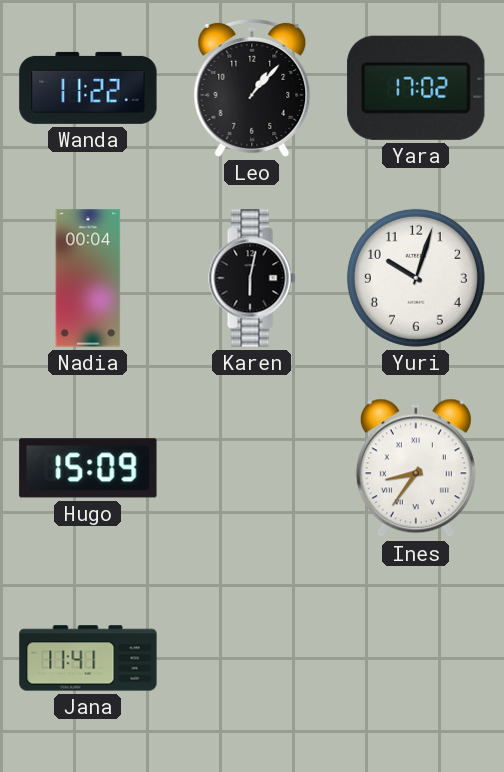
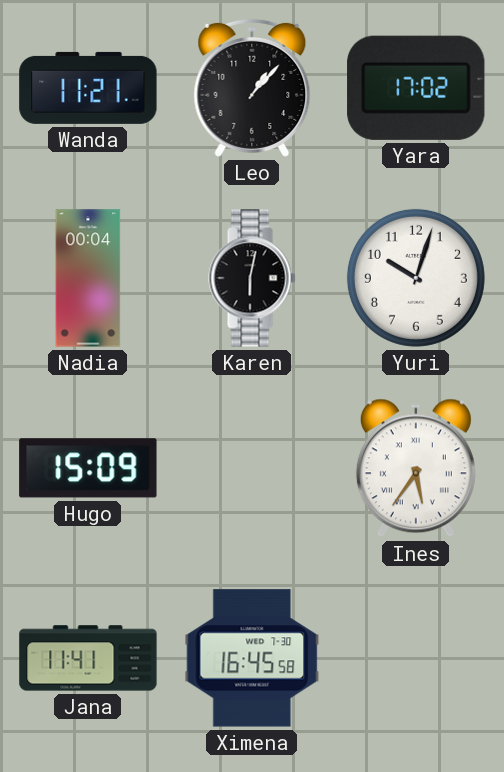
Wanda: 11:22 -> 11:21
Ines: 8:36 -> 5:36
Ximena: none -> 16:45
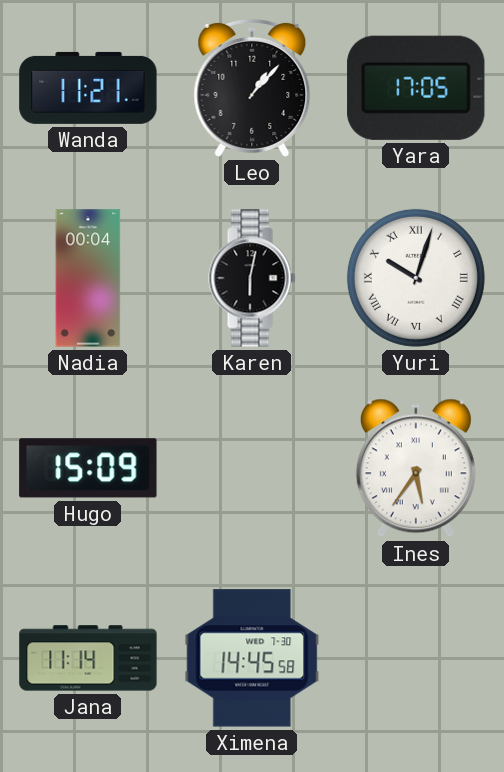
Yara: 17:02 -> 17:05
Yuri numerals: Arabic -> Roman
Jana: 11:41 -> 11:14
Ximena: 16:45 -> 14:45
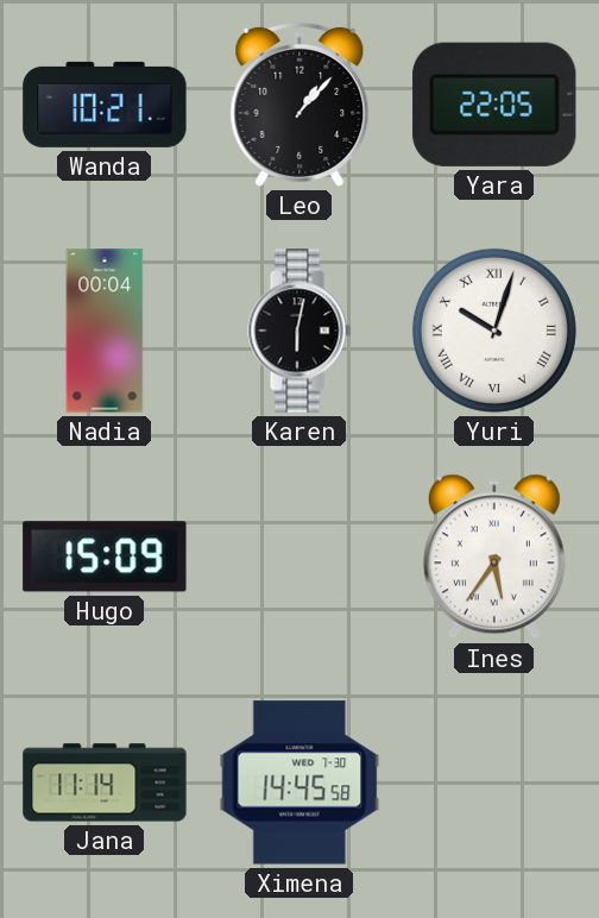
Wanda: 11:21 -> 10:21
Yara: 17:05 -> 22:05
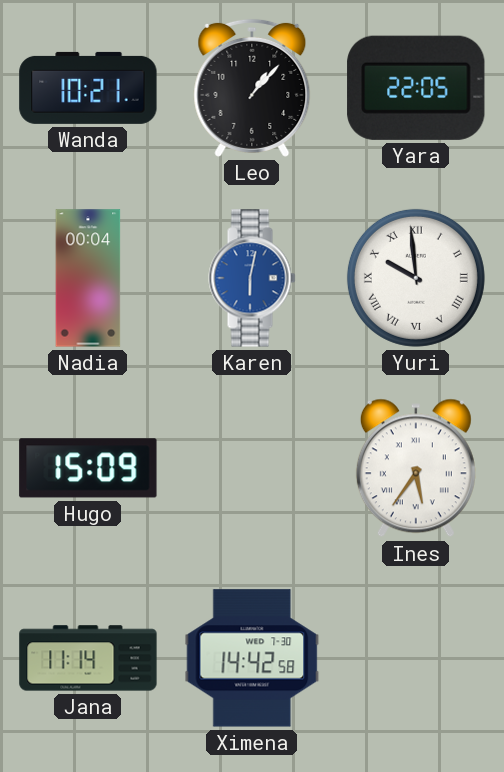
Karen dial: black -> blue
Yuri: 10:03 -> 9:59
Ximena: 14:45 -> 14:42
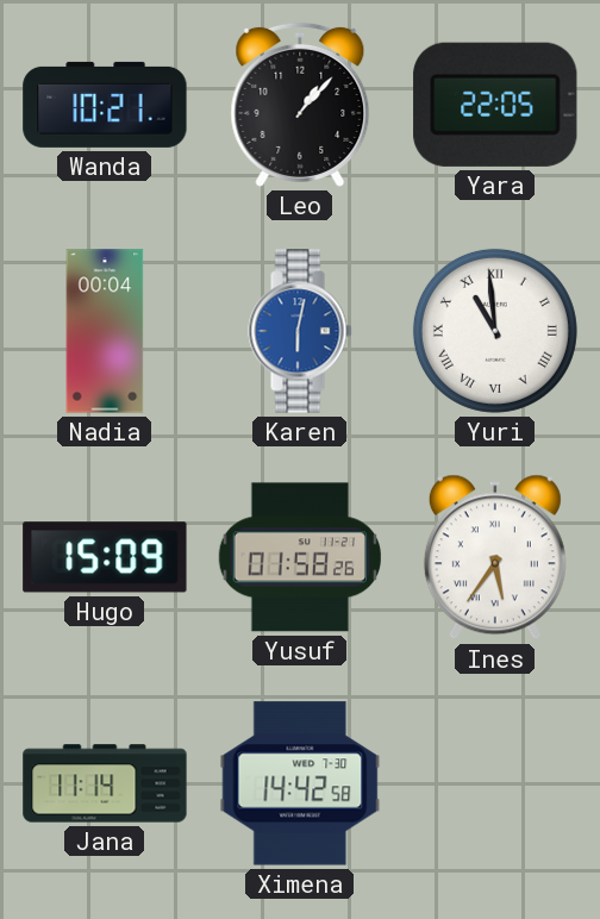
Yuri: 9:59 -> 10:59
Yusuf: none -> 01:58
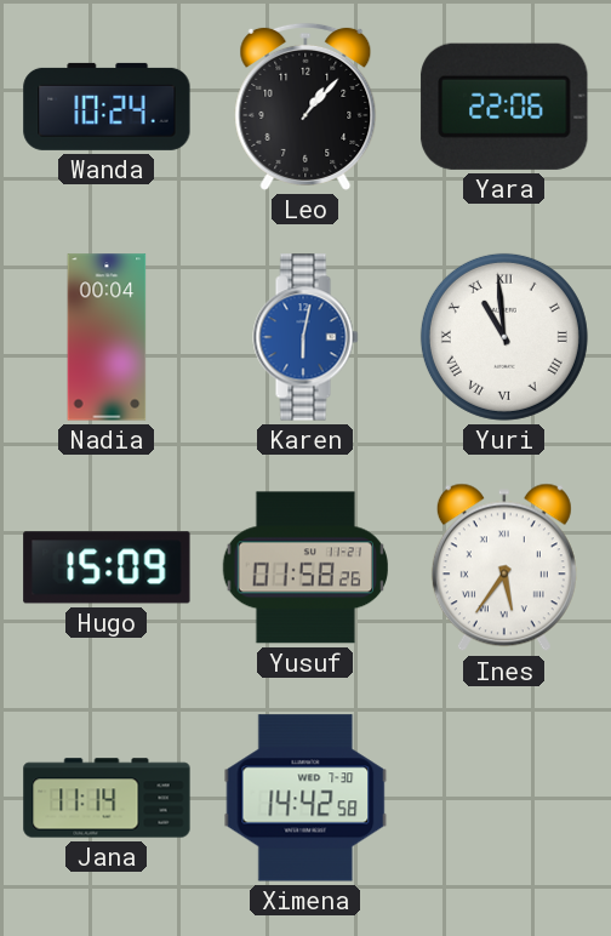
Wanda: 10:21 -> 10:24
Yara: 22:05 -> 22:06
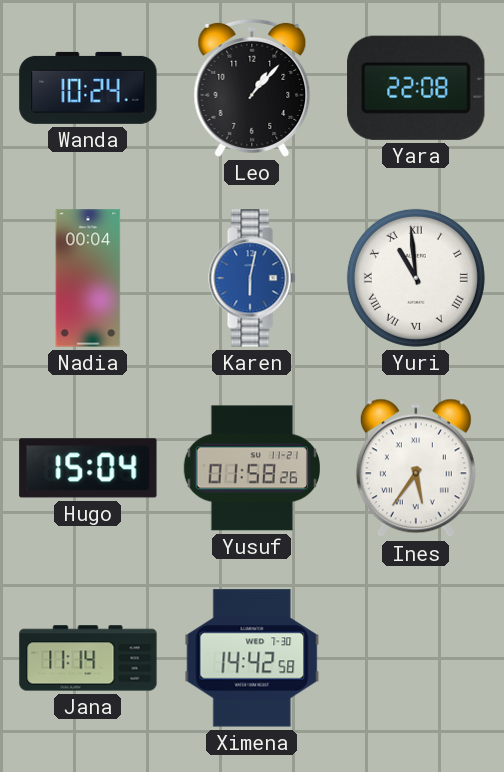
Yara: 22:06 -> 22:08
Hugo: 15:09 -> 15:04
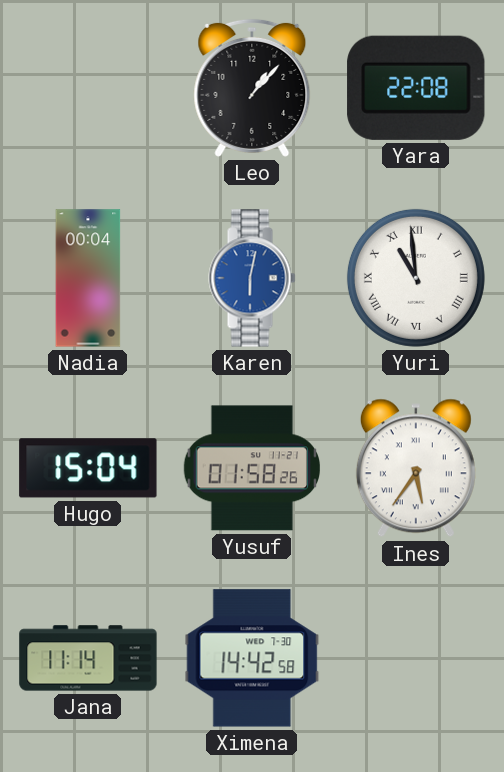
Wanda: 10:24 -> none
